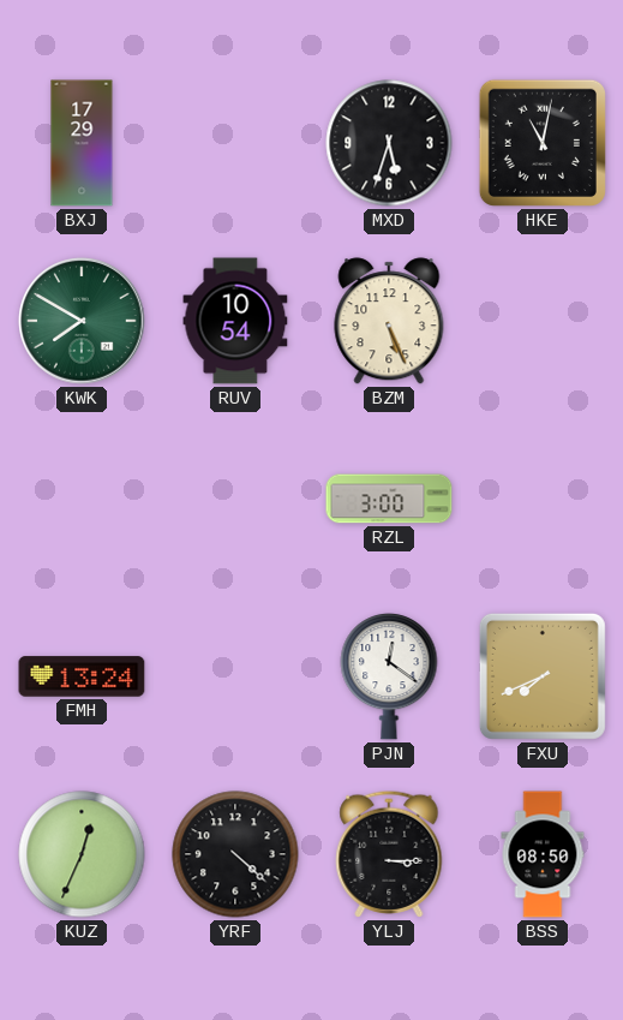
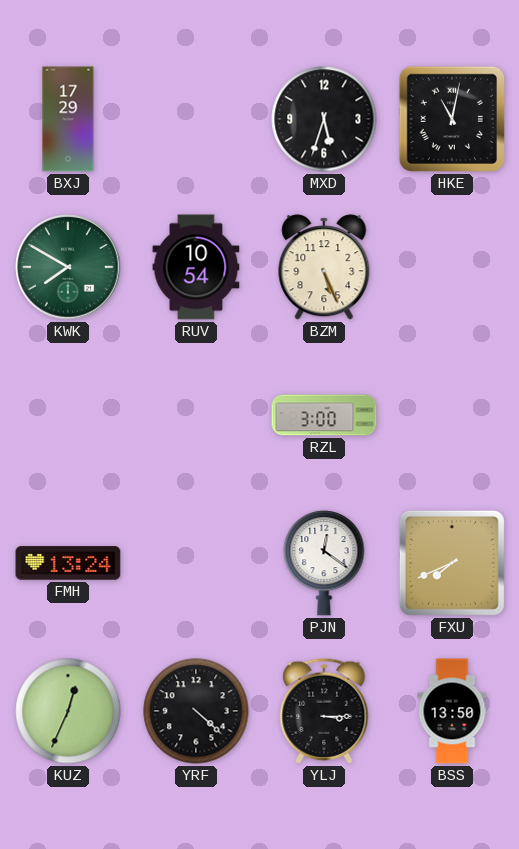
BSS: 08:50 -> 13:50
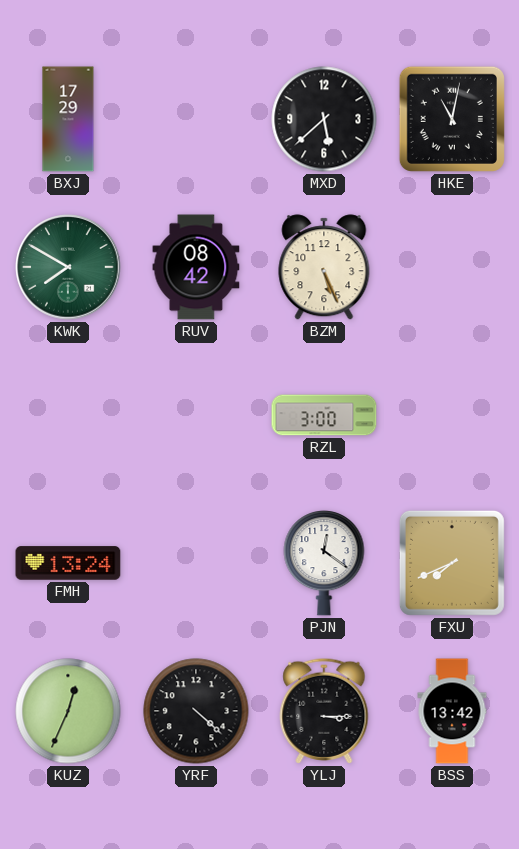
MXD: 5:33 -> 5:38
RUV: 10:54 -> 08:42
BSS: 13:50 -> 13:42
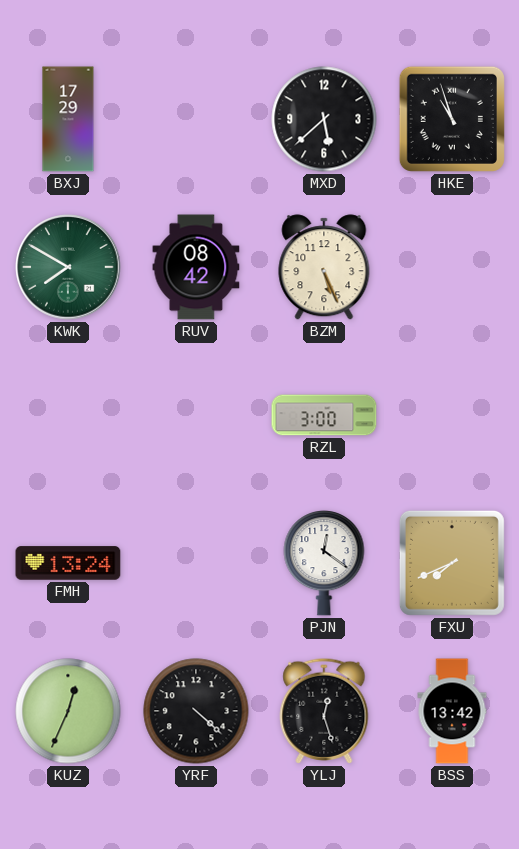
HKE: 11:02 -> 10:57
YLJ: 3:15 -> 12:27
